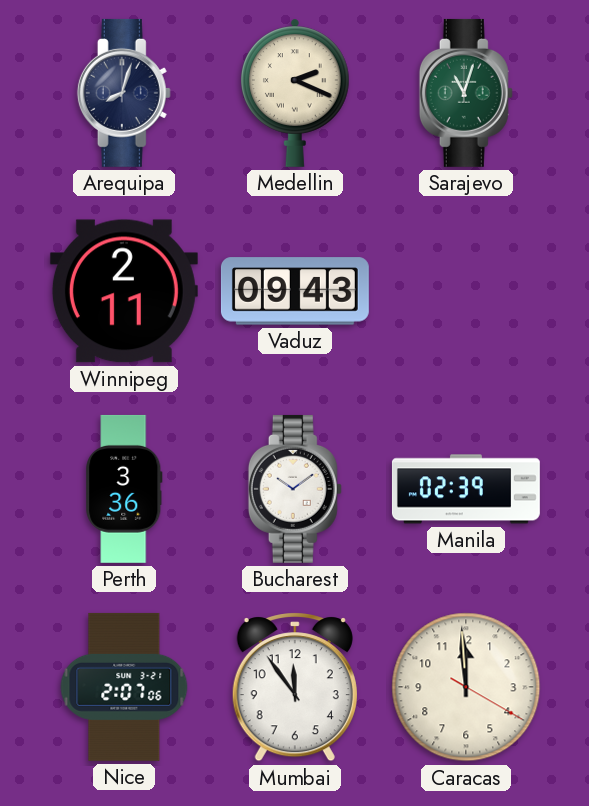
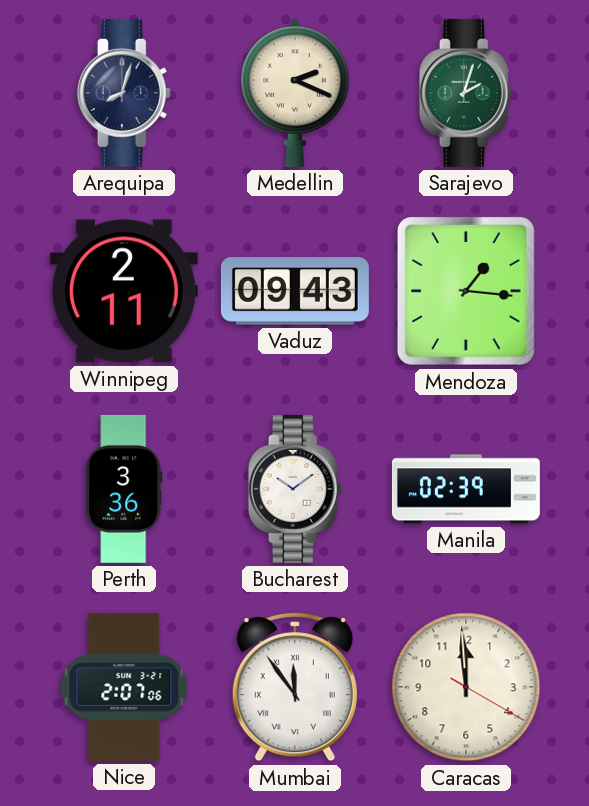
Sarajevo: 11:03 -> 2:03
Mendoza: none -> 1:16
Mumbai numerals: Arabic -> Roman
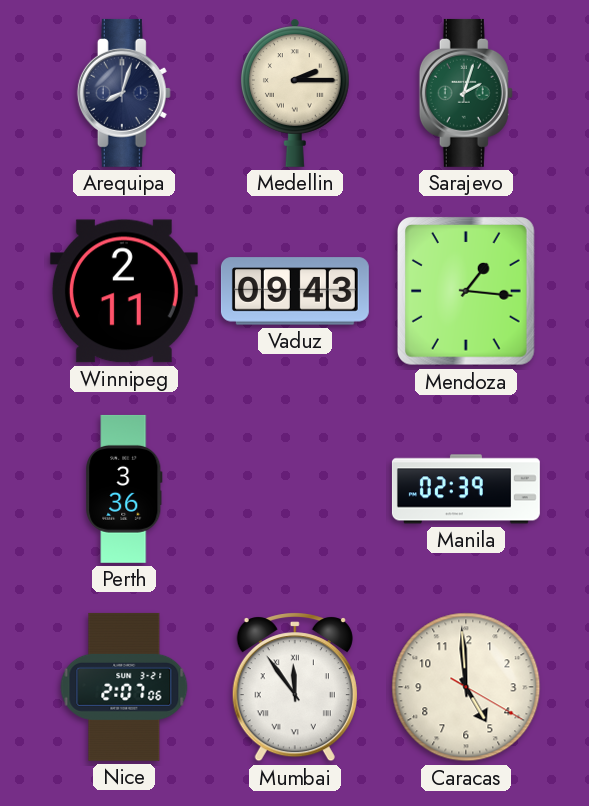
Medellin: 2:19 -> 2:15
Bucharest: 10:09 -> none
Caracas: 11:59 -> 4:59
